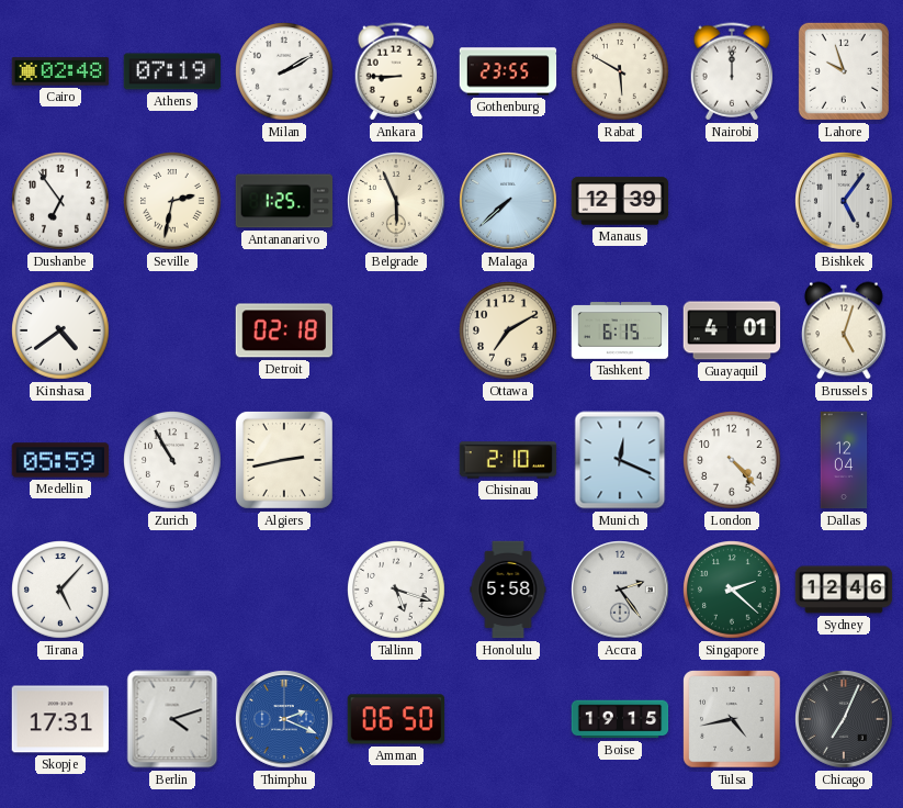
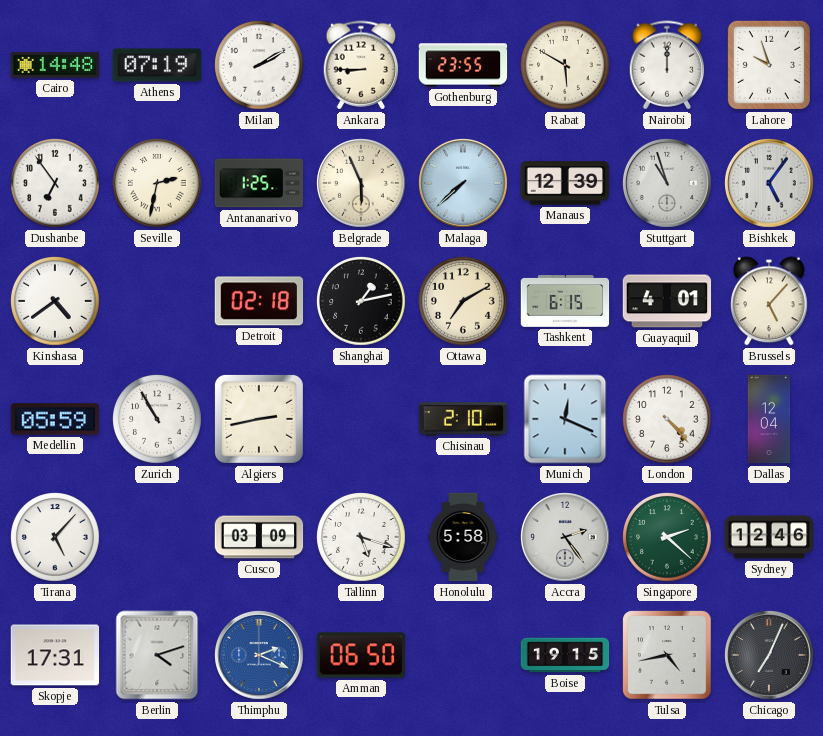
Cairo: 02:48 -> 14:48
Stuttgart: none -> 10:57
Shanghai: none -> 1:13
Brussels: 5:03 -> 5:07
Cusco: none -> 03:09
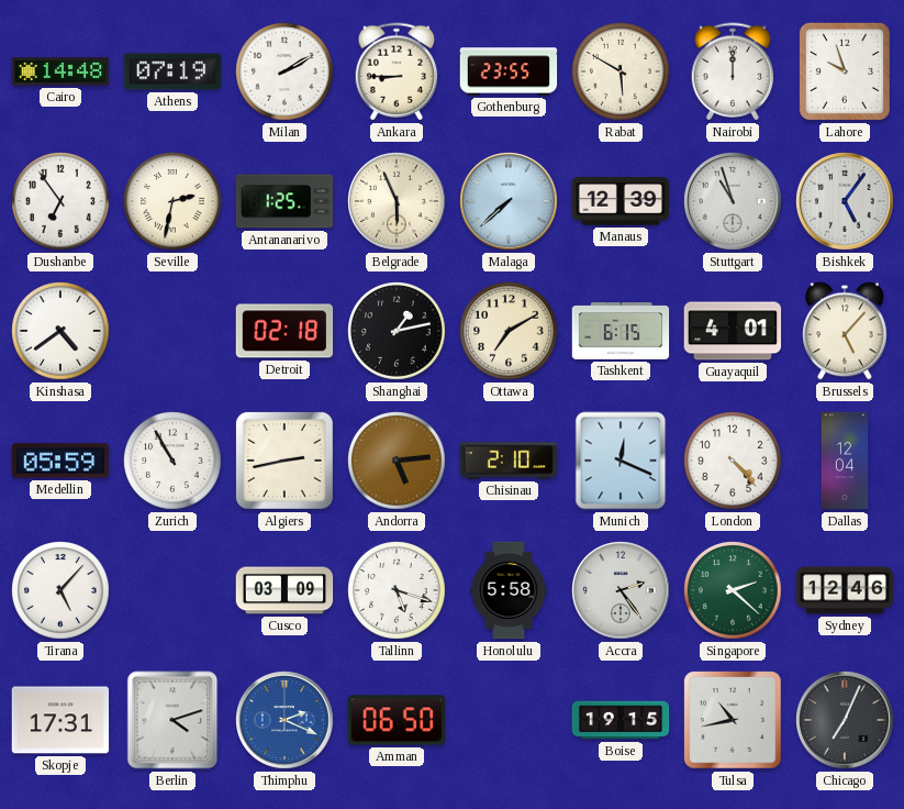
Andorra: none -> 5:14
Tulsa: 4:43 -> 10:43
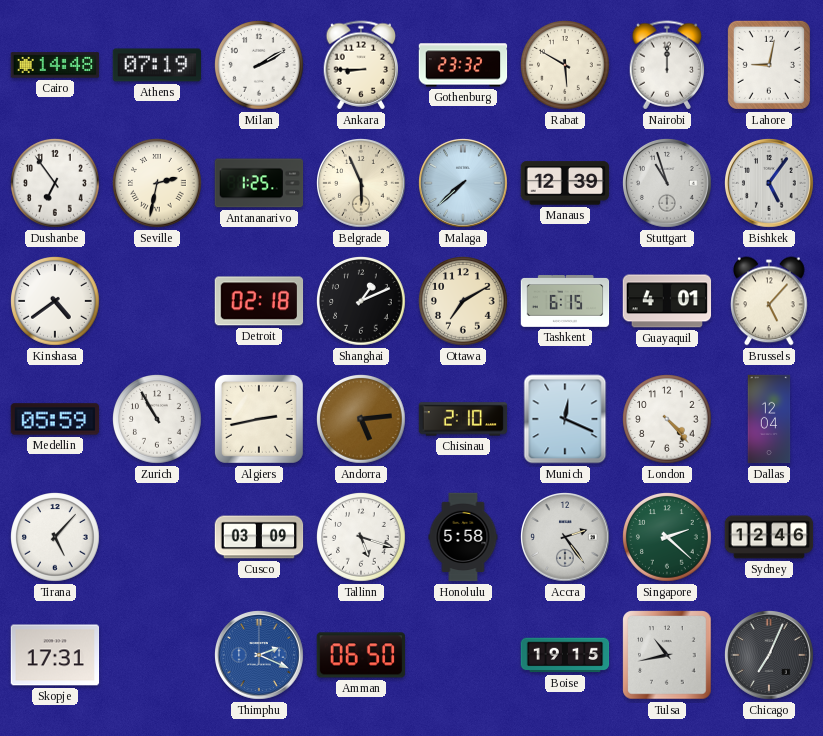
Gothenburg: 23:55 -> 23:32
Lahore: 9:57 -> 9:02
Shanghai: 1:13 -> 1:11
Berlin: 4:12 -> none
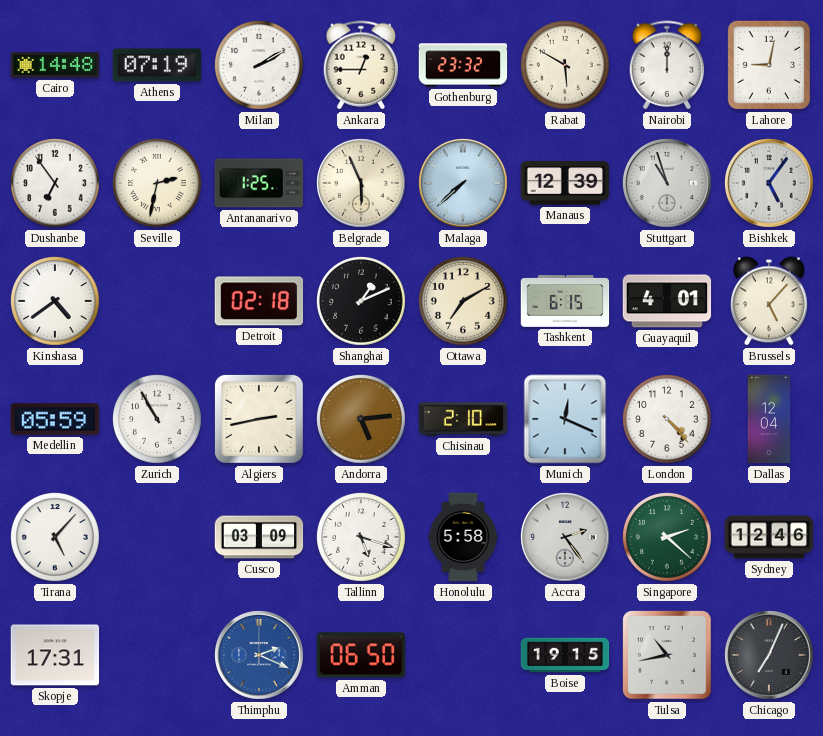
Ankara: 8:45 -> 12:45
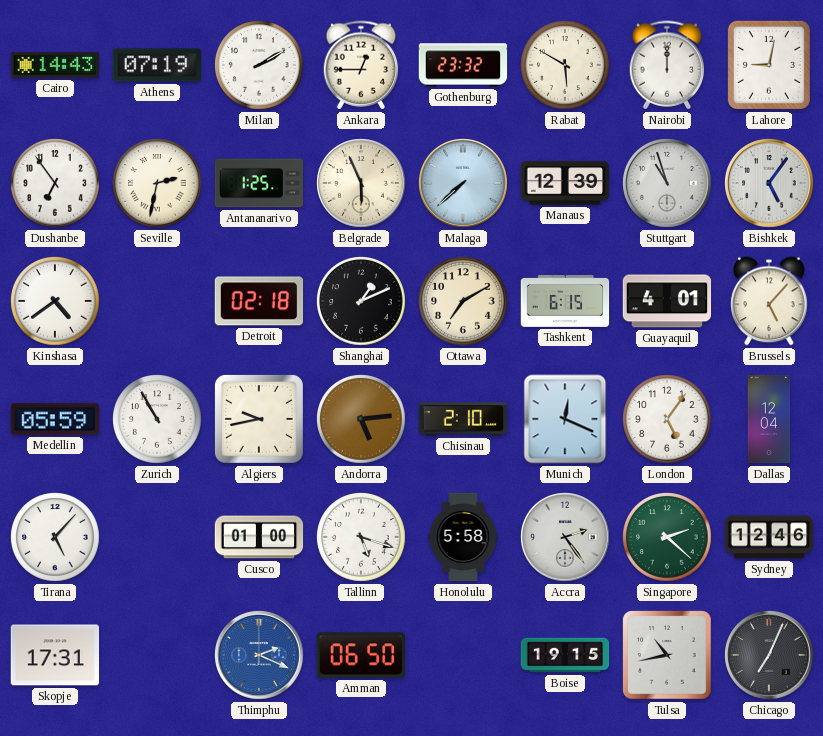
Cairo: 14:48 -> 14:43
Algiers: 2:43 -> 9:43
London: 4:23 -> 5:06
Cusco: 03:09 -> 01:00
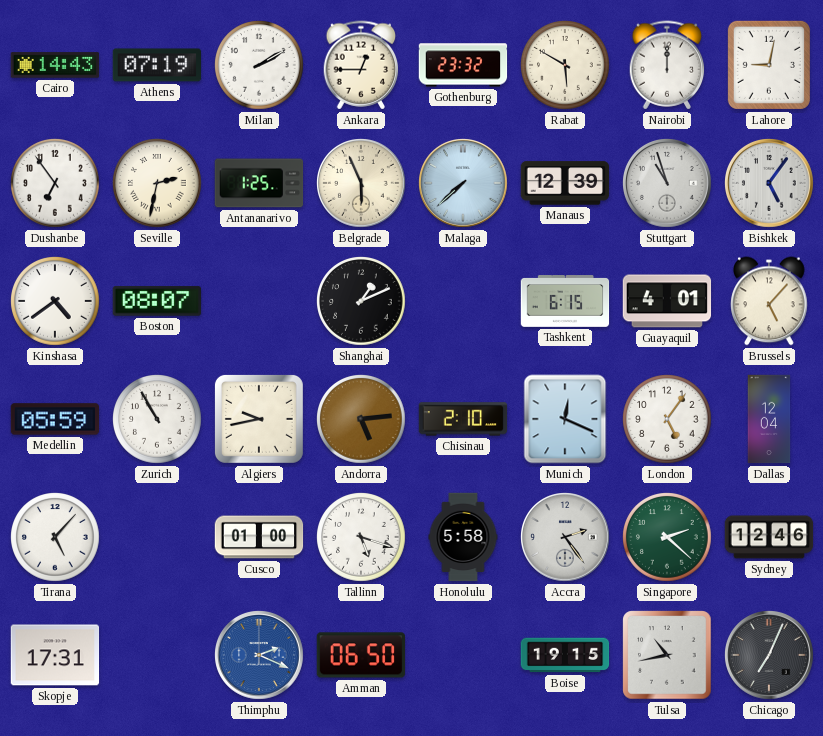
Boston: none -> 08:07
Detroit: 02:18 -> none
Ottawa: 7:10 -> none
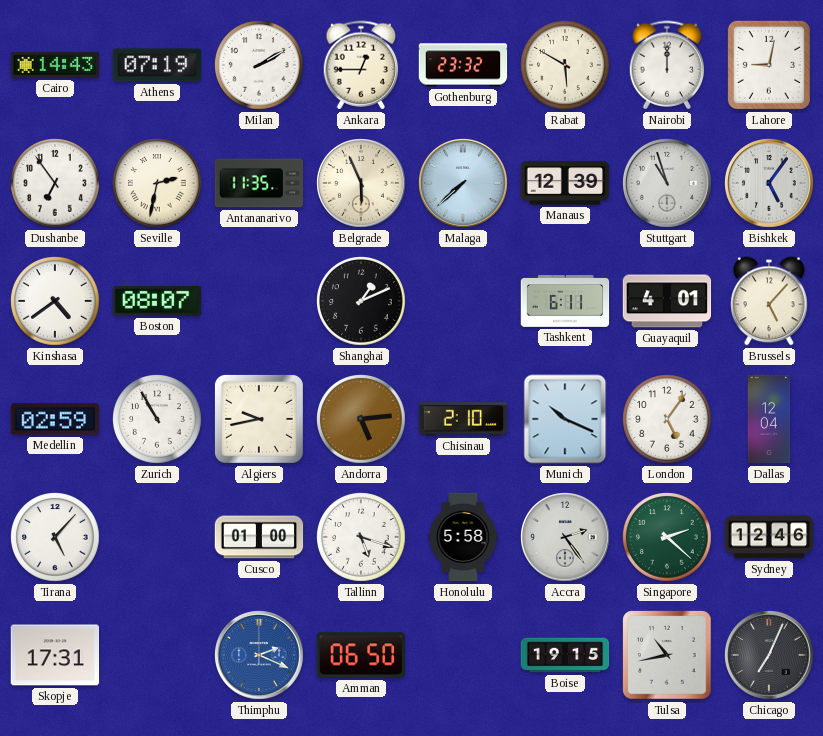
Antananarivo: 1:25 -> 11:35
Tashkent: 6:15 -> 6:11
Medellin: 05:59 -> 02:59
Munich: 12:19 -> 10:19
